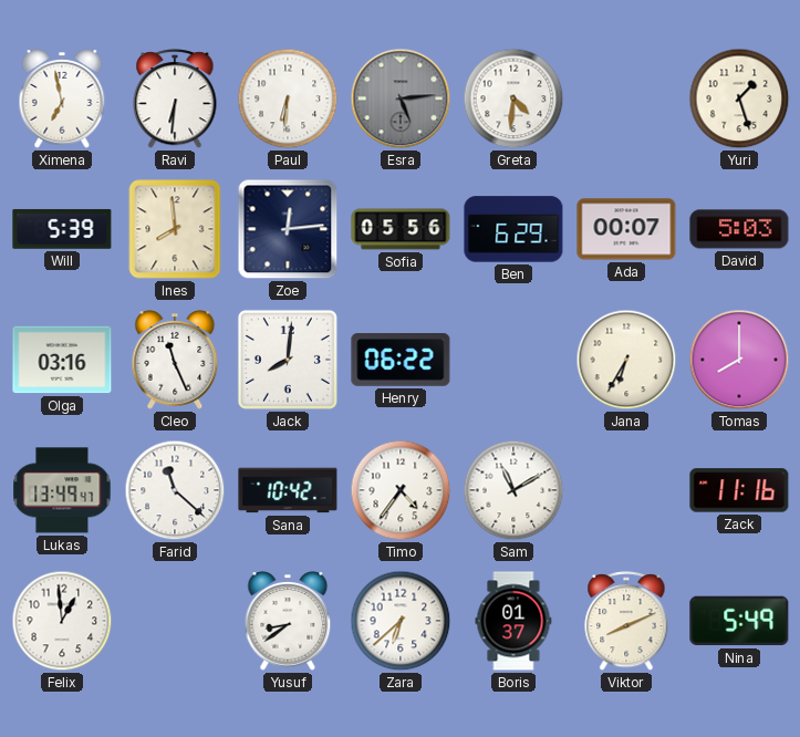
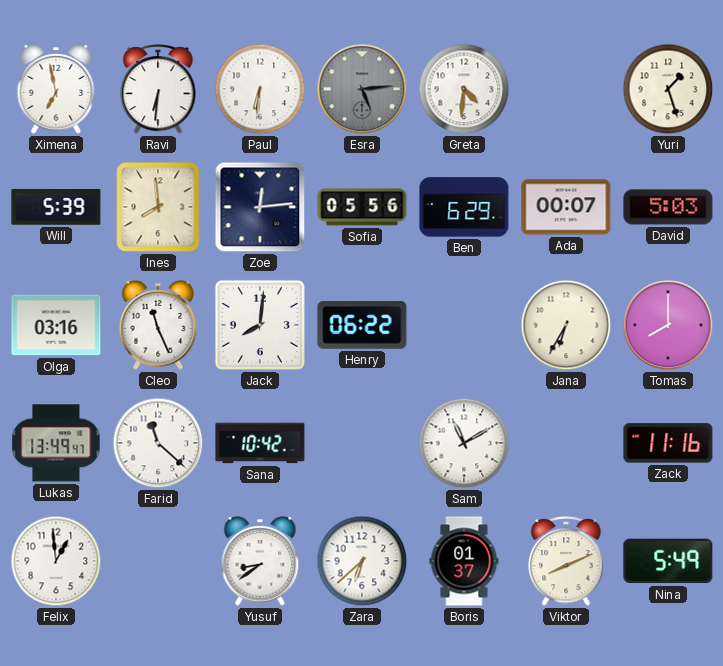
Timo: 4:36 -> none
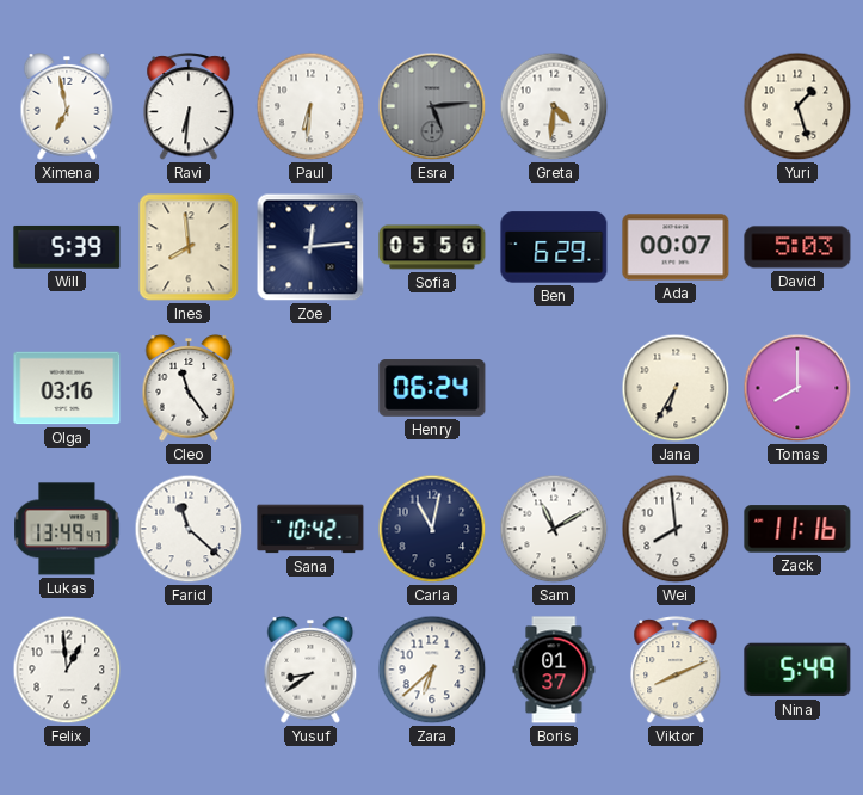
Cleo: 11:26 -> 11:24
Jack: 8:01 -> none
Henry: 06:22 -> 06:24
Carla: none -> 11:02
Wei: none -> 7:59
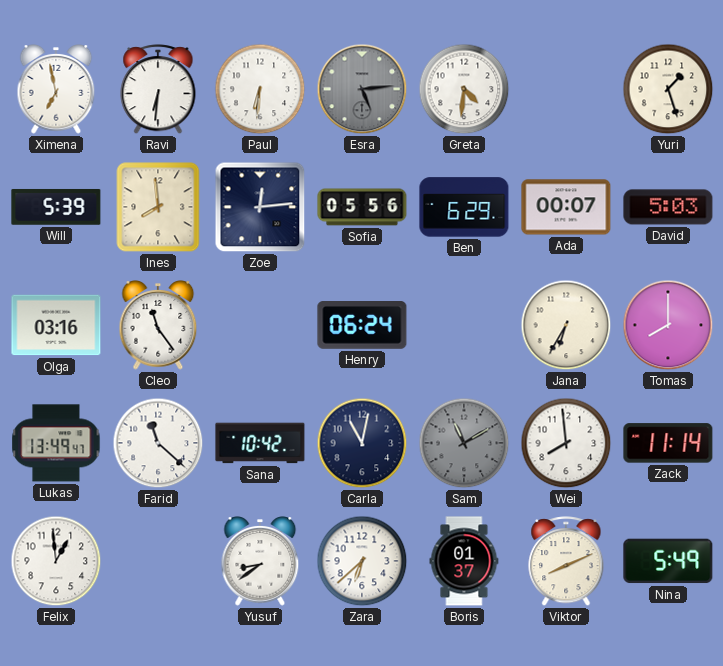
Sam dial: white -> grey
Zack: 11:16 -> 11:14
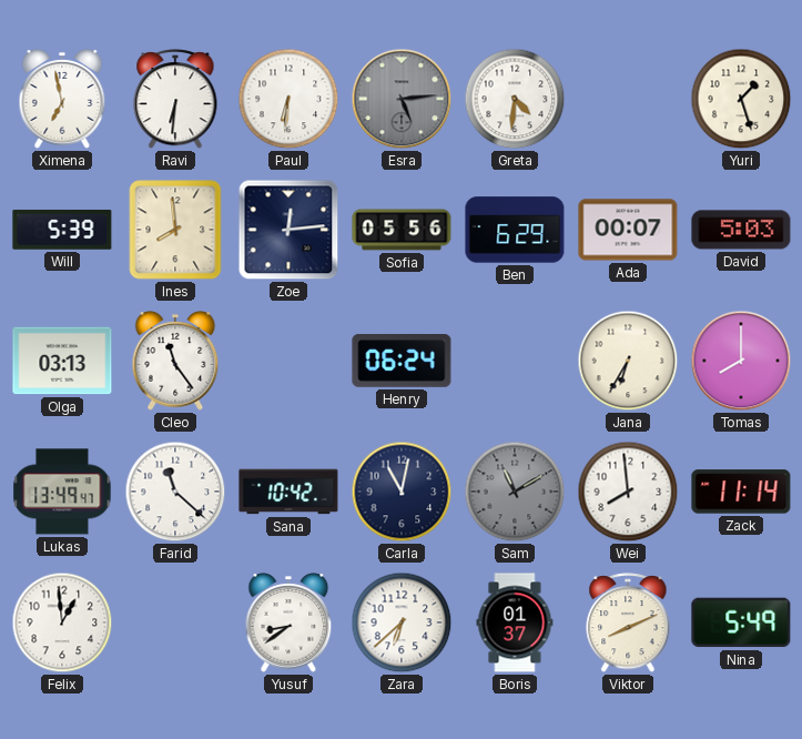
Olga: 03:16 -> 03:13
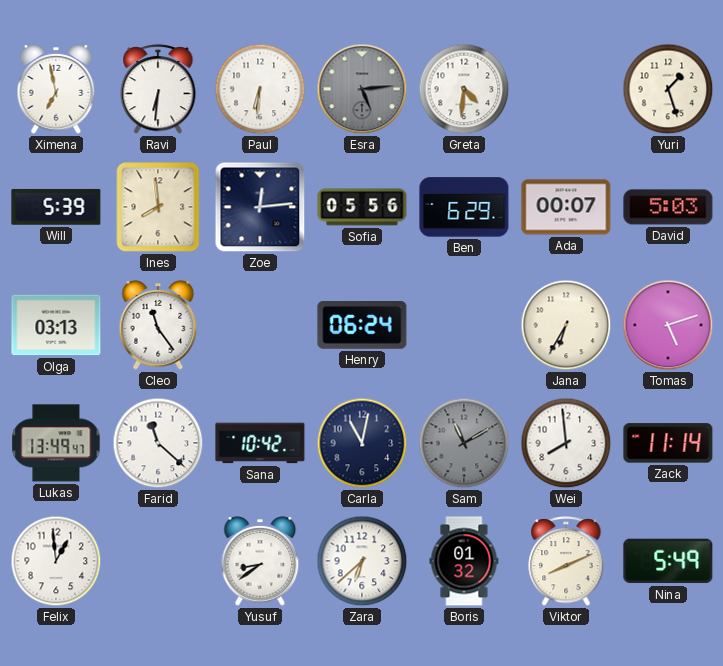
Tomas: 8:00 -> 5:12
Boris: 01:37 -> 01:32
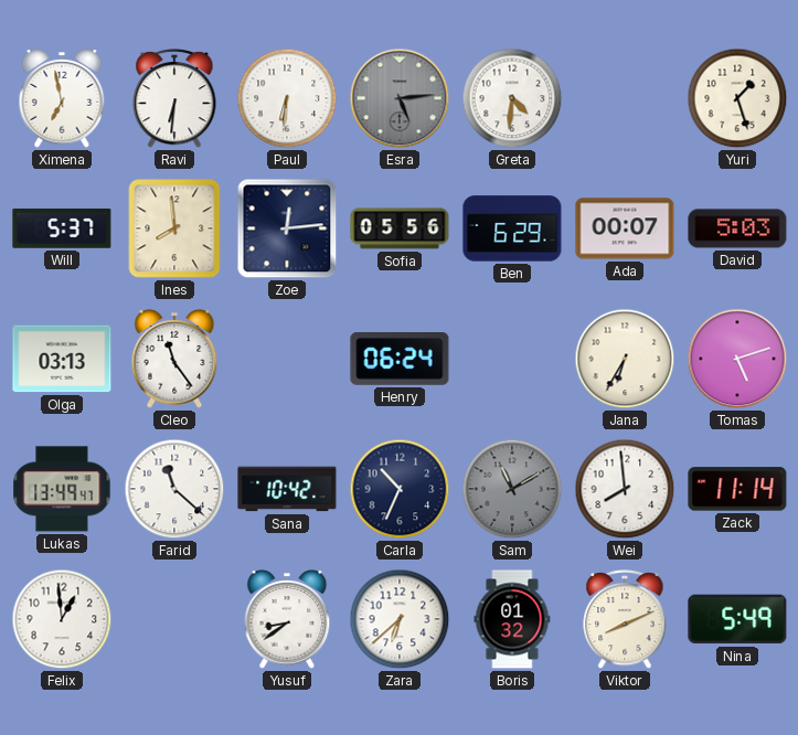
Will: 5:39 -> 5:37
Carla: 11:02 -> 10:34
